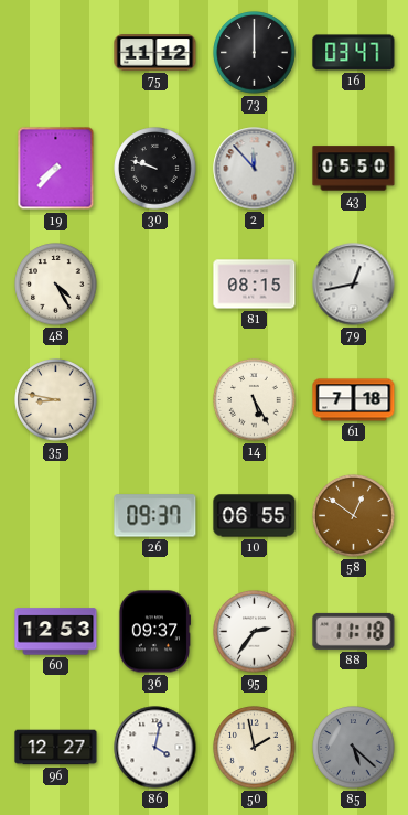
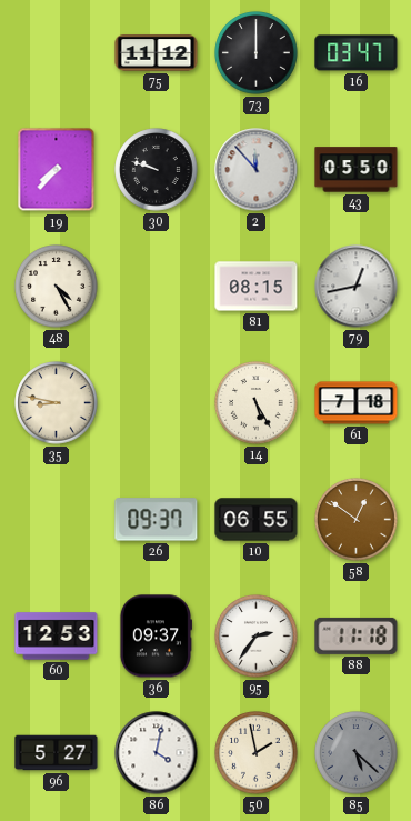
96: 12:27 -> 5:27
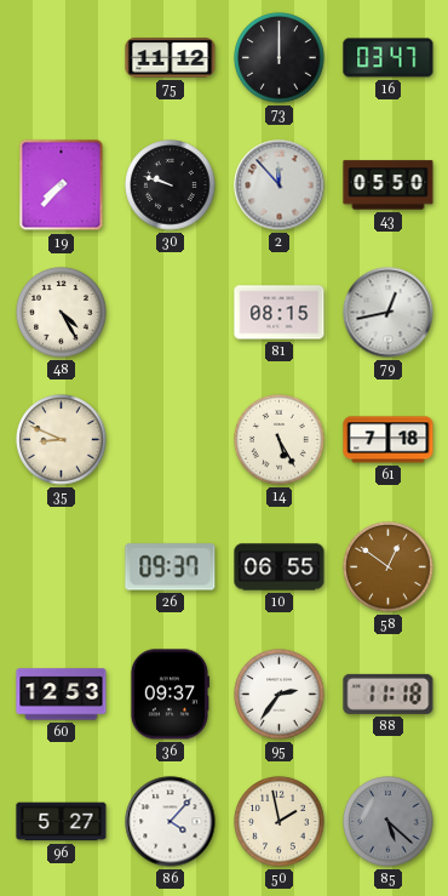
35: 8:47 -> 8:49
86: 4:02 -> 4:07
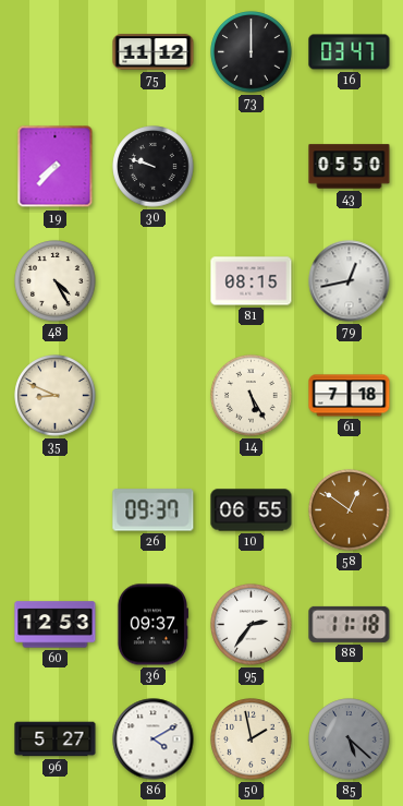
2: 11:53 -> none
86: 4:07 -> 4:10
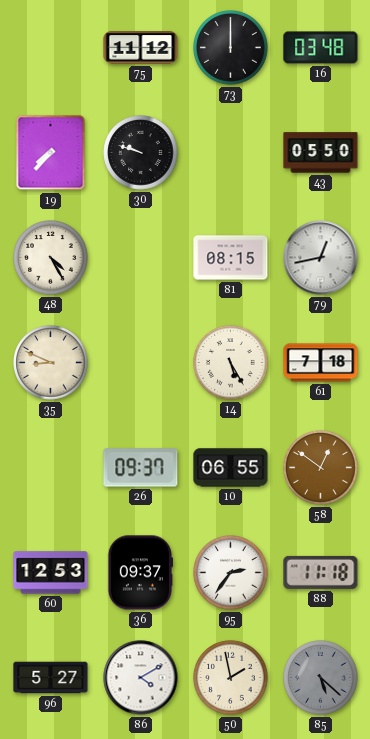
16: 03:47 -> 03:48
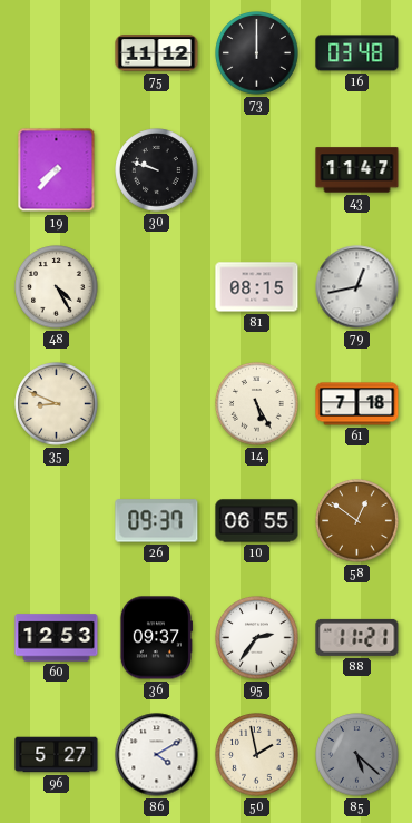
43: 05:50 -> 11:47
88: 11:18 -> 11:21
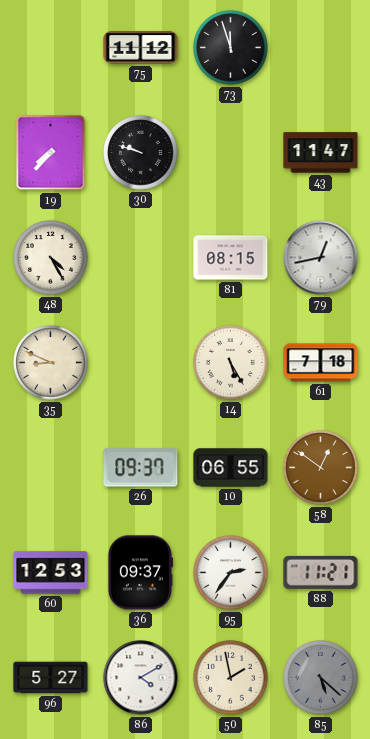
73: 12:00 -> 11:57
16: 03:48 -> none
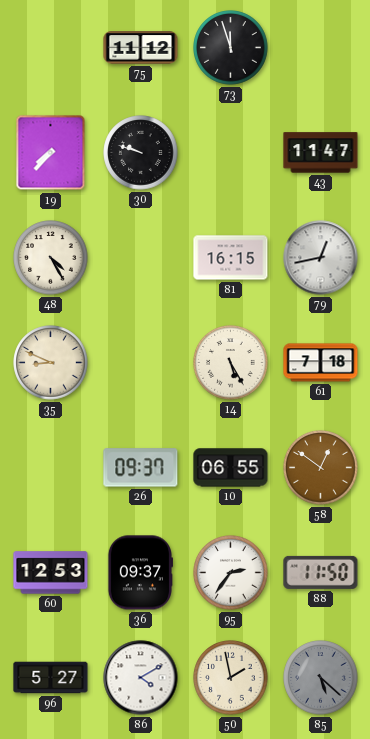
81: 08:15 -> 16:15
88: 11:21 -> 11:50
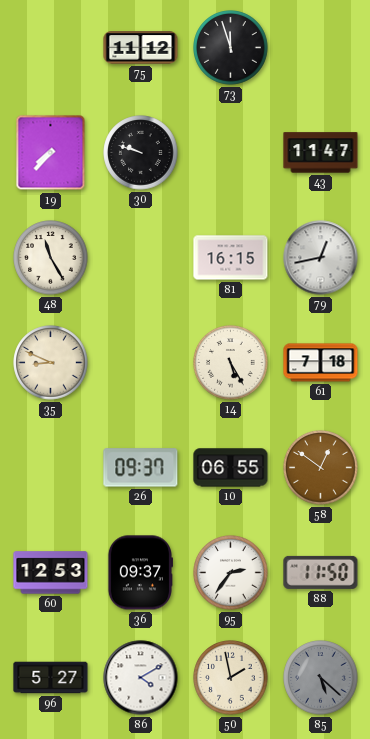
48: 4:25 -> 11:25
